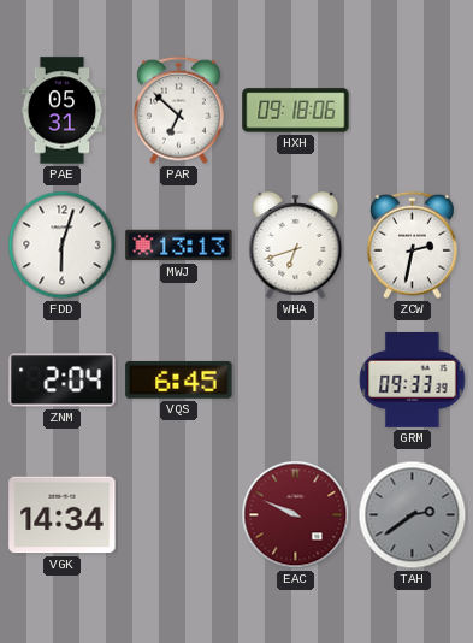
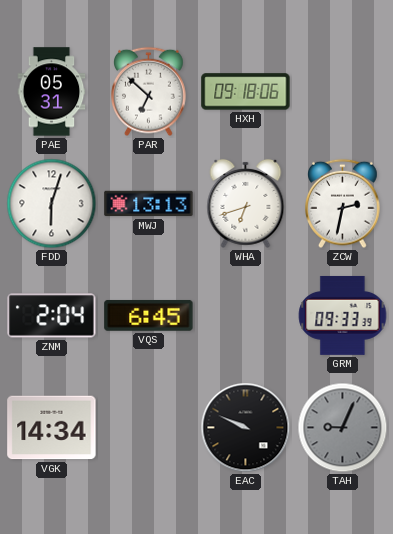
EAC dial: burgundy -> black
TAH: 2:39 -> 9:04
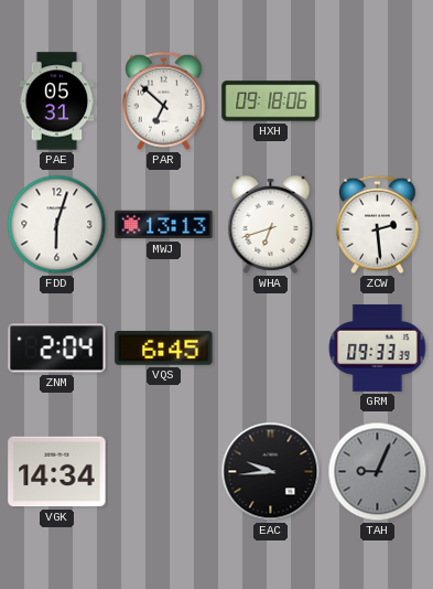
ZCW: 2:32 -> 2:29
EAC: 9:49 -> 9:44
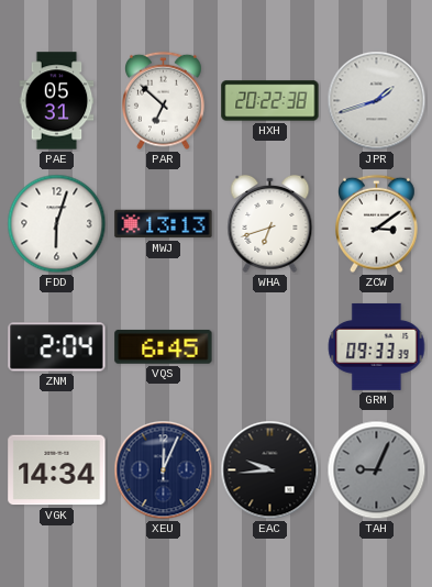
HXH: 09:18 -> 20:22
JPR: none -> 1:42
ZCW: 2:29 -> 3:09
XEU: none -> 12:04
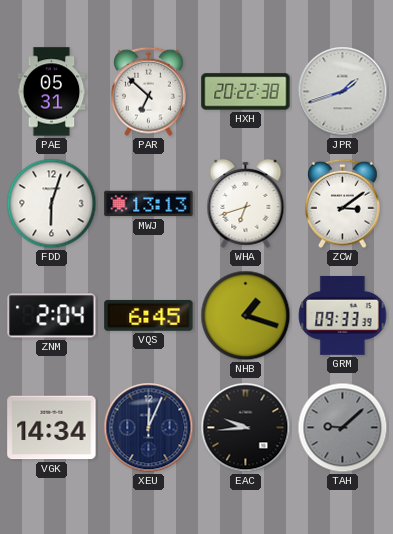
NHB: none -> 1:18
TAH: 9:04 -> 9:08
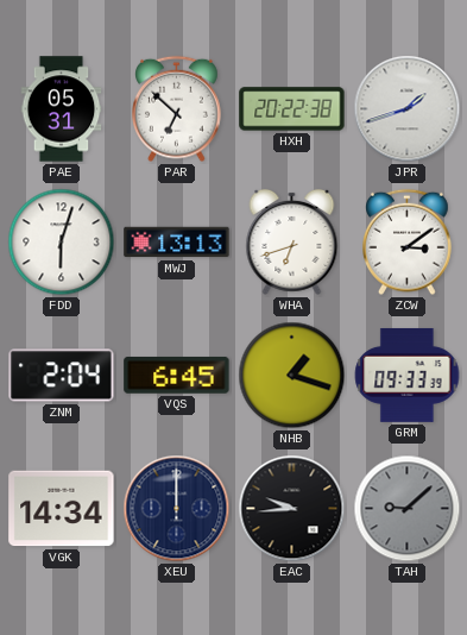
XEU: 12:04 -> 12:00
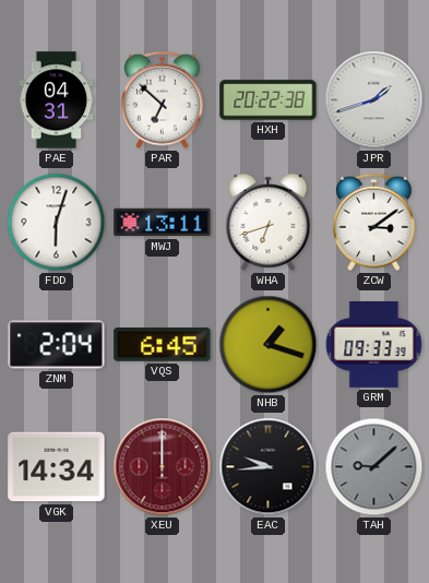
PAE: 05:31 -> 04:31
MWJ: 13:13 -> 13:11
XEU dial: navy -> burgundy
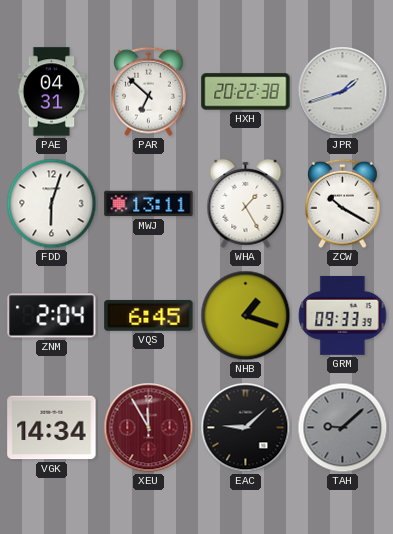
WHA: 6:42 -> 1:25
ZCW: 3:09 -> 10:20
XEU: 12:00 -> 11:55
EAC: 9:44 -> 9:08
